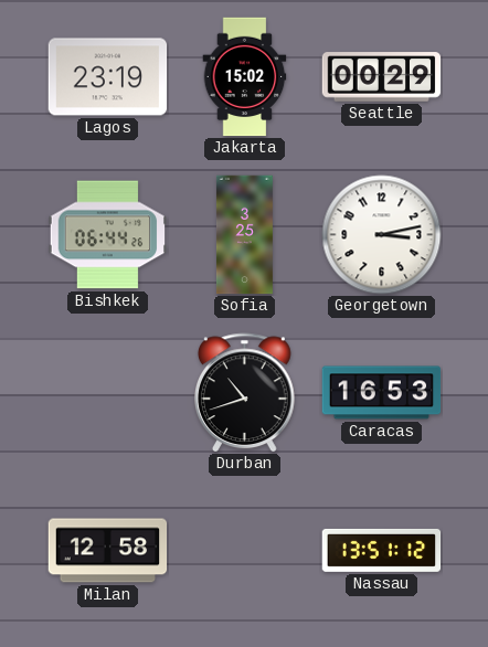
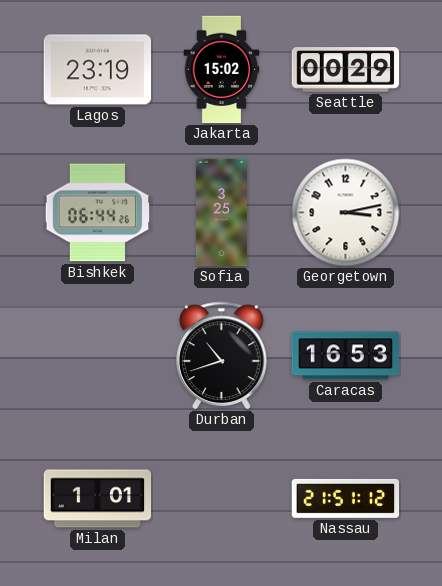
Milan: 12:58 -> 1:01
Nassau: 13:51 -> 21:51
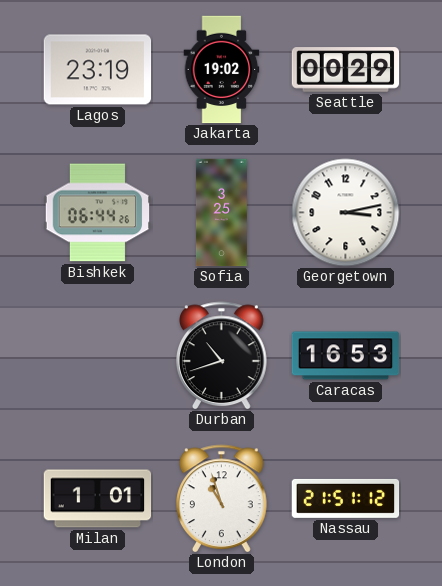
Jakarta: 15:02 -> 19:02
London: none -> 10:57
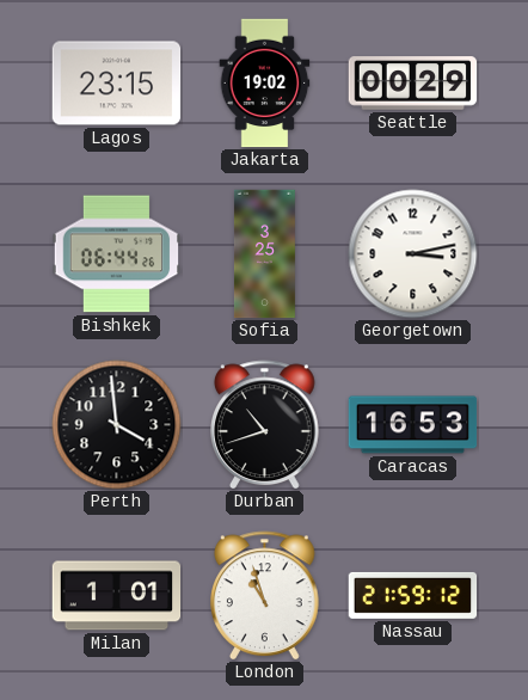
Lagos: 23:19 -> 23:15
Perth: none -> 3:59
Nassau: 21:51 -> 21:59
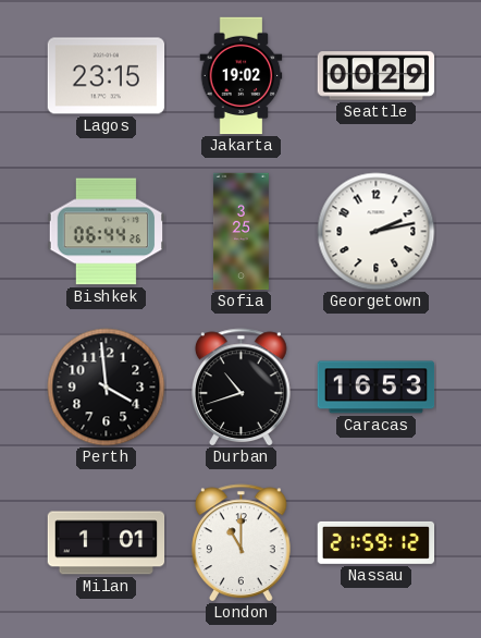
Georgetown: 3:13 -> 2:13
London: 10:57 -> 11:00
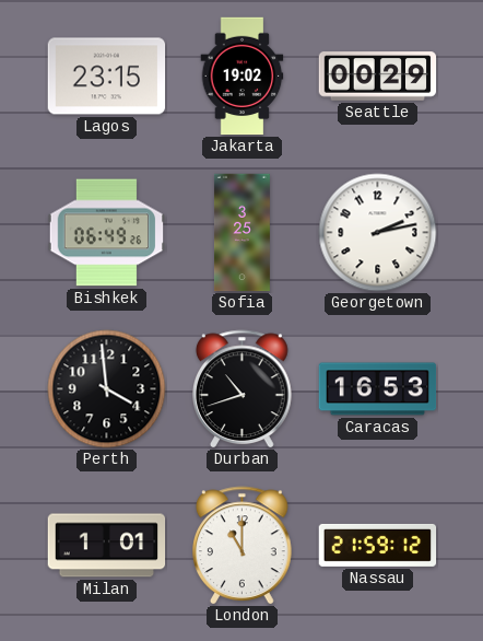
Bishkek: 06:44 -> 06:49
